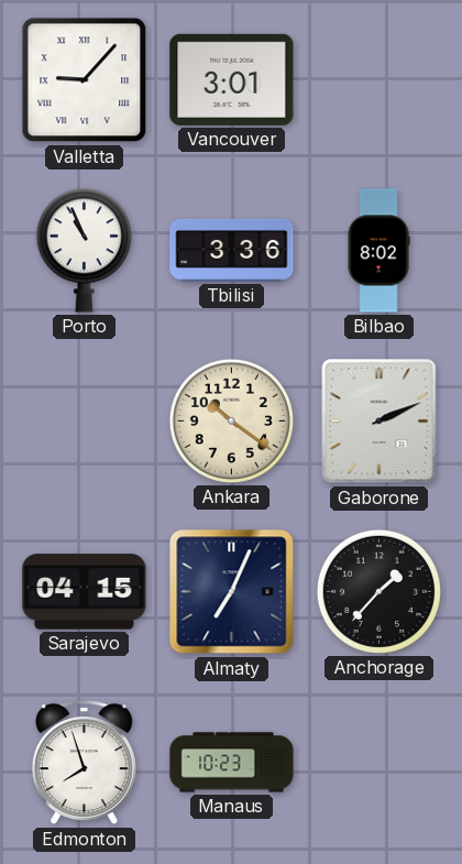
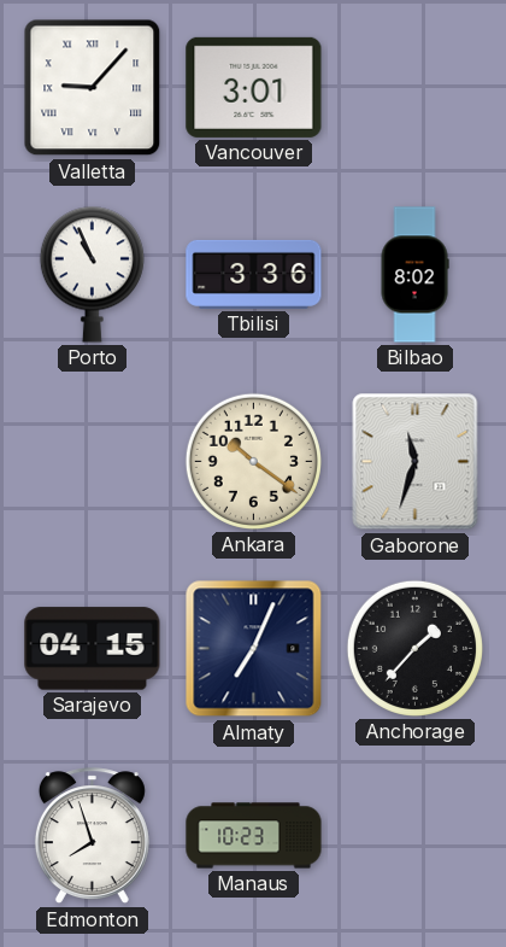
Gaborone: 2:11 -> 11:33
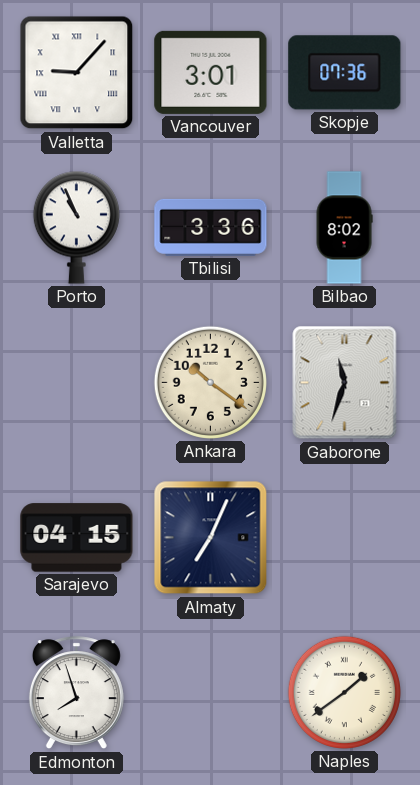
Skopje: none -> 07:36
Anchorage: 1:37 -> none
Manaus: 10:23 -> none
Naples: none -> 1:39
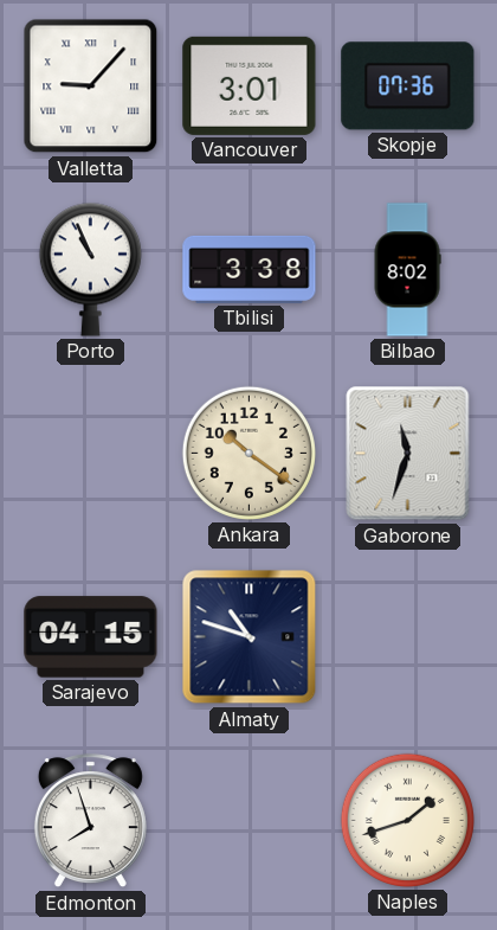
Tbilisi: 3:36 -> 3:38
Almaty: 7:04 -> 10:48
Naples: 1:39 -> 1:42
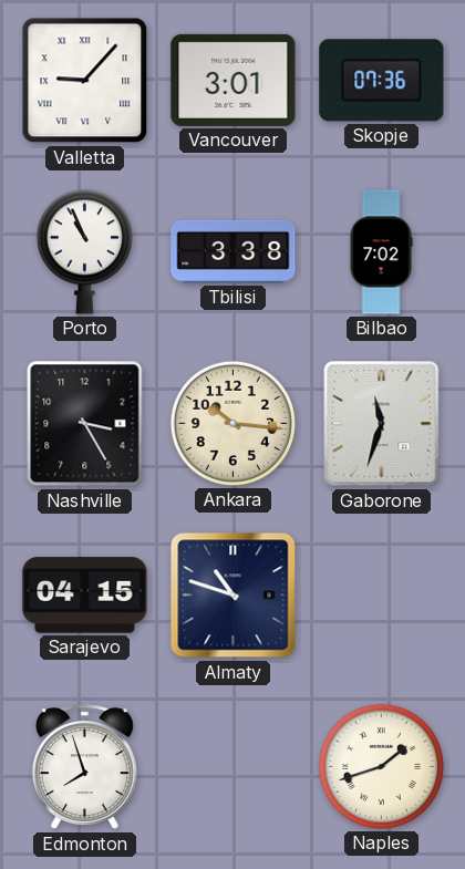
Bilbao: 8:02 -> 7:02
Nashville: none -> 3:25
Ankara: 10:21 -> 10:16
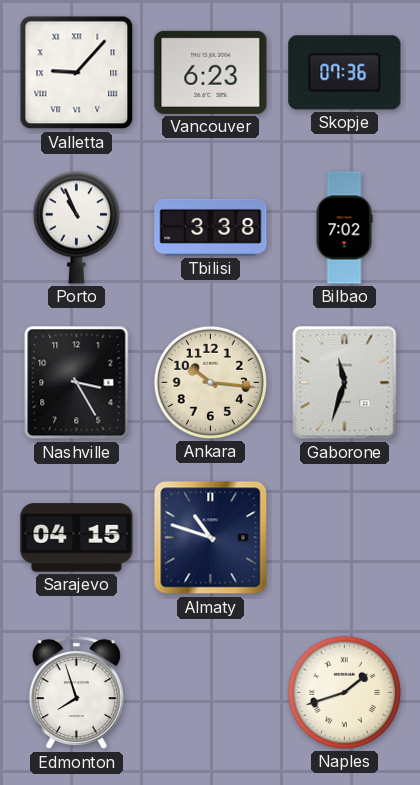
Vancouver: 3:01 -> 6:23
